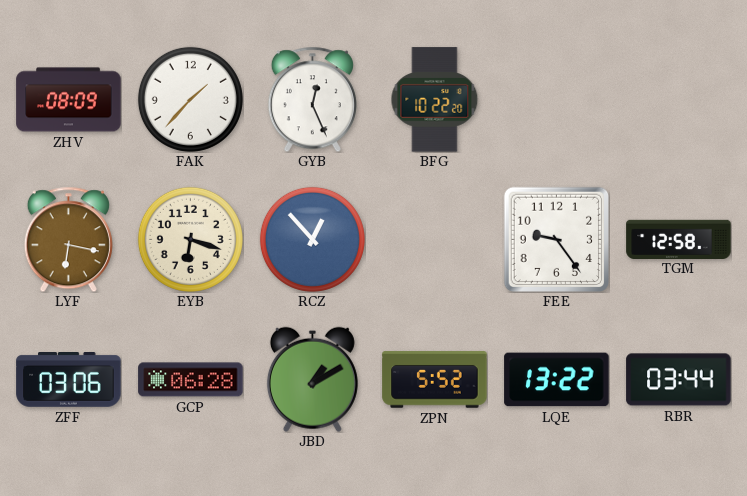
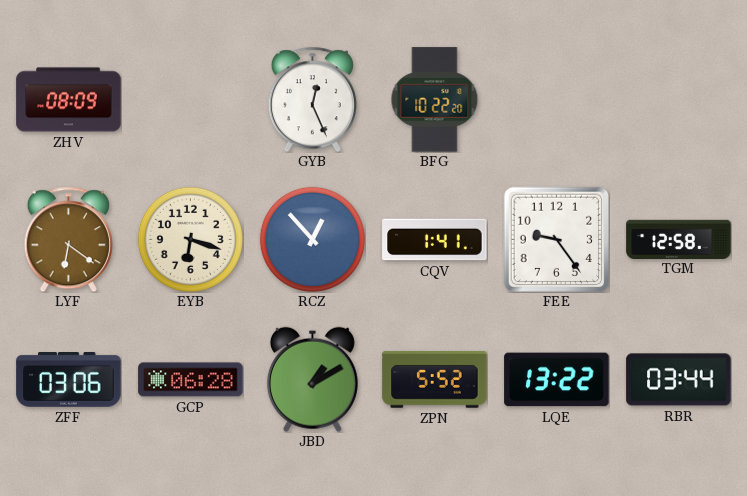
FAK: 1:37 -> none
LYF: 6:17 -> 6:21
CQV: none -> 1:41
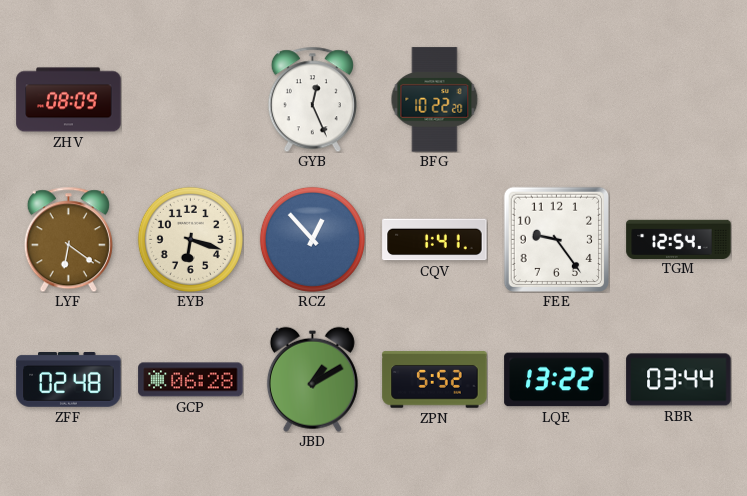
TGM: 12:58 -> 12:54
ZFF: 03:06 -> 02:48
